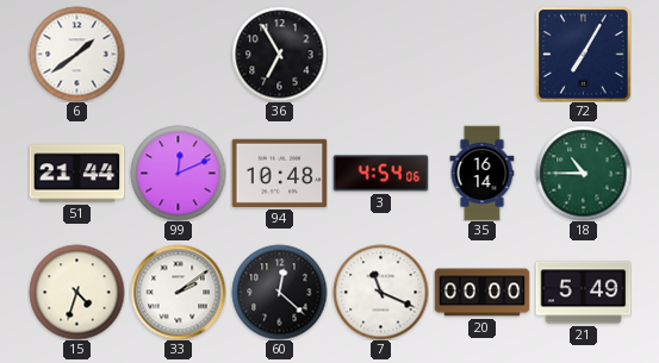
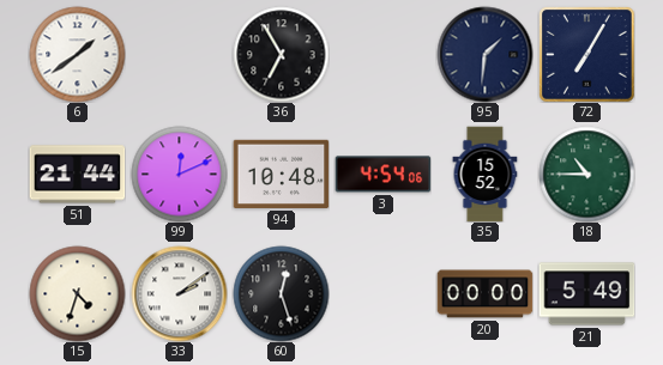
95: none -> 1:31
35: 16:14 -> 15:52
60: 12:22 -> 12:27
7: 11:19 -> none
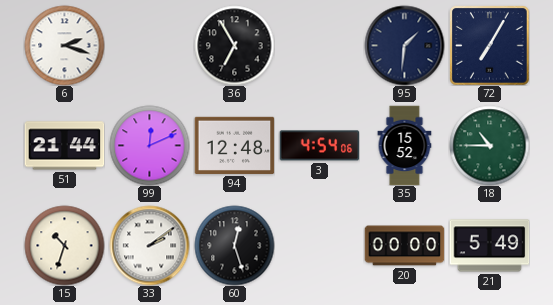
6: 1:39 -> 2:18
94: 10:48 -> 12:48
15: 4:33 -> 10:33
